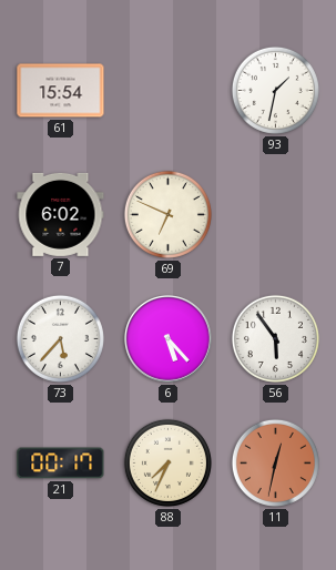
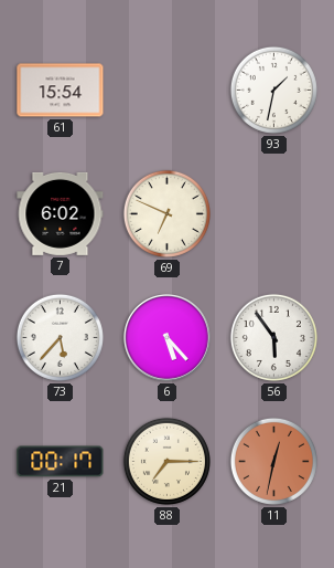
88: 7:34 -> 7:15
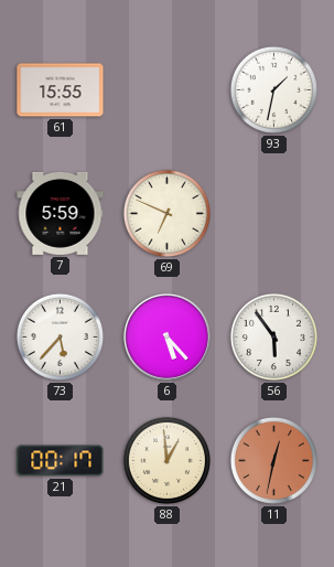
61: 15:54 -> 15:55
7: 6:02 -> 5:59
88: 7:15 -> 12:59
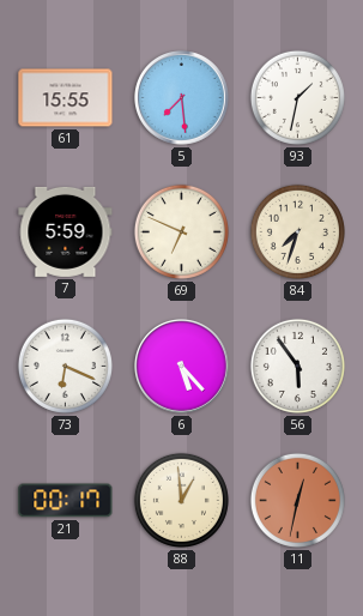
5: none -> 7:29
84: none -> 7:33
73: 5:37 -> 6:19
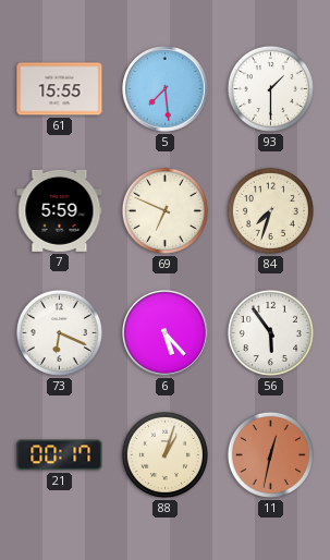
93: 1:32 -> 1:30
88: 12:59 -> 1:03
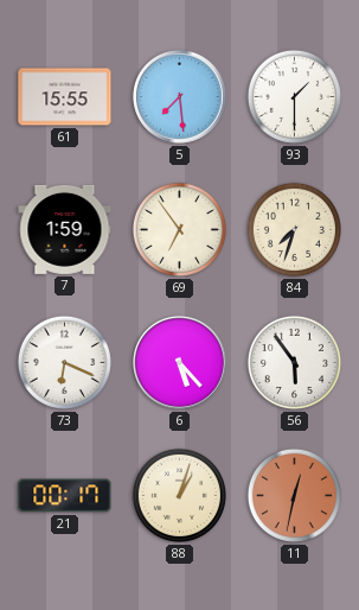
7: 5:59 -> 1:59
69: 6:49 -> 6:54
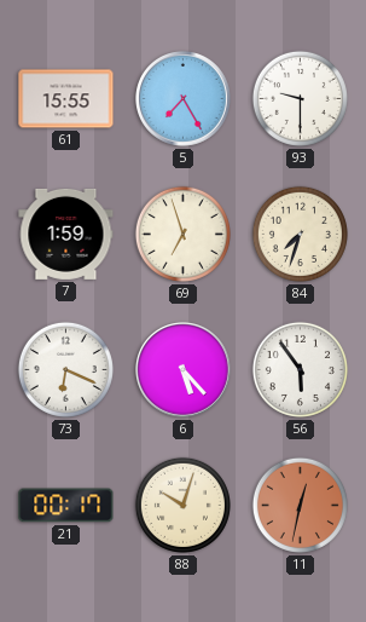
5: 7:29 -> 7:25
93: 1:30 -> 9:30
69: 6:54 -> 6:57
88: 1:03 -> 10:03
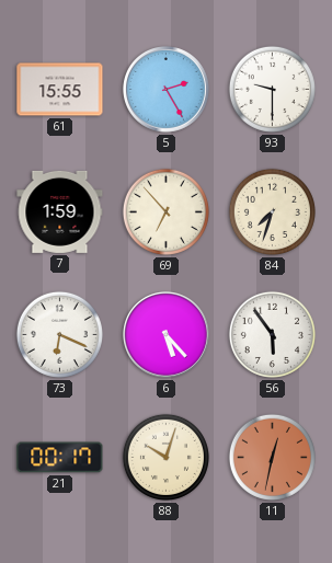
5: 7:25 -> 2:25
69: 6:57 -> 6:53
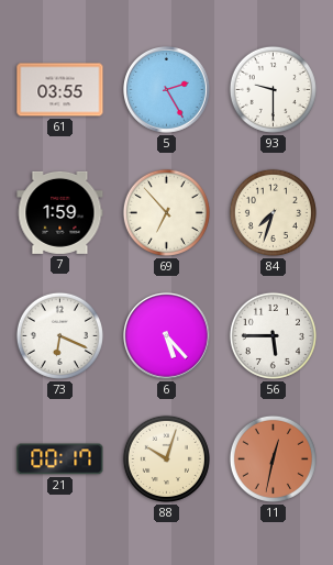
61: 15:55 -> 03:55
56: 5:54 -> 5:45
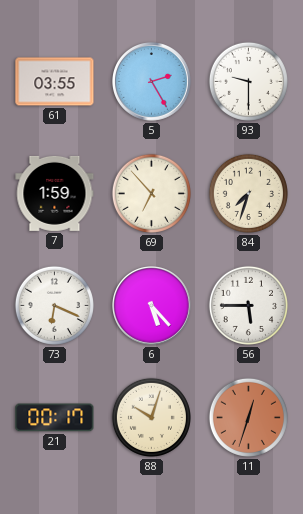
11: 12:32 -> 12:33
